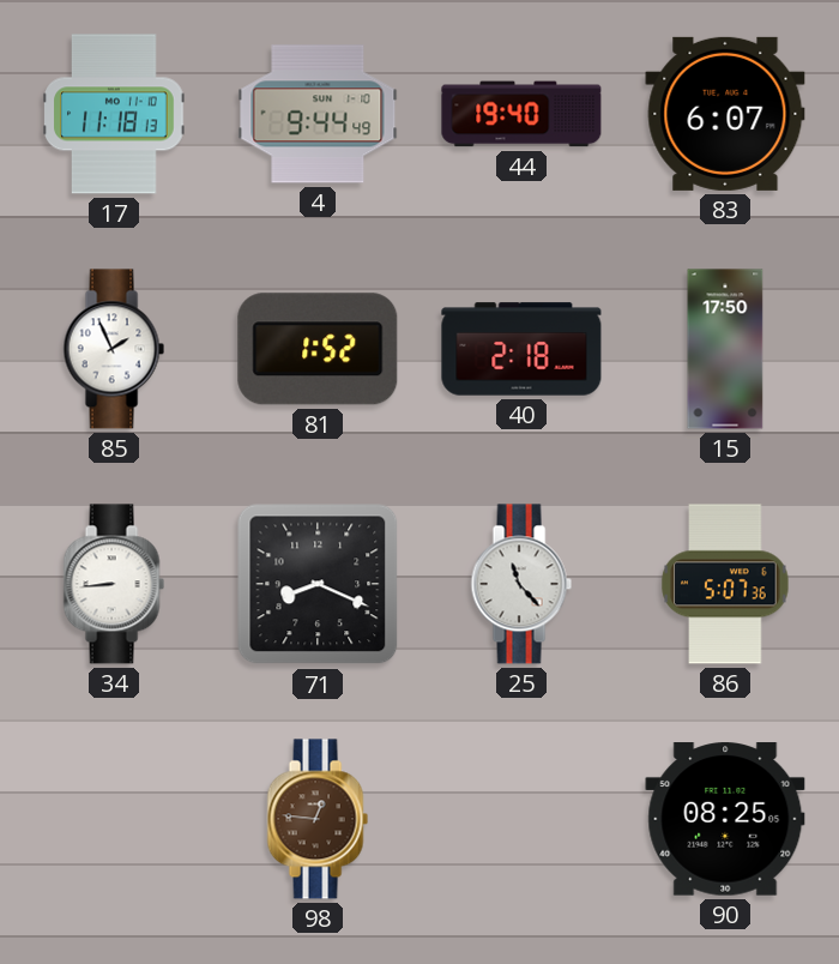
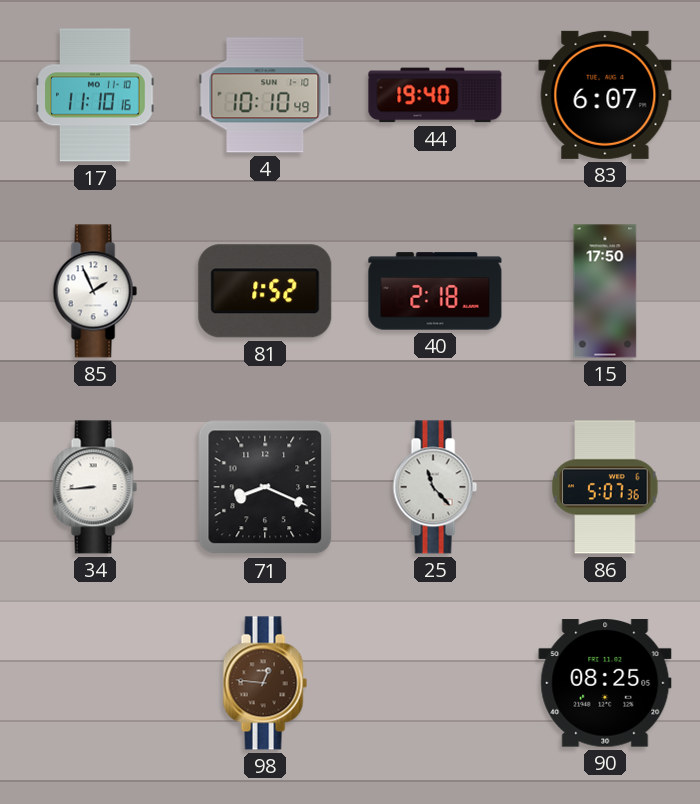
17: 11:18 -> 11:10
4: 9:44 -> 10:10
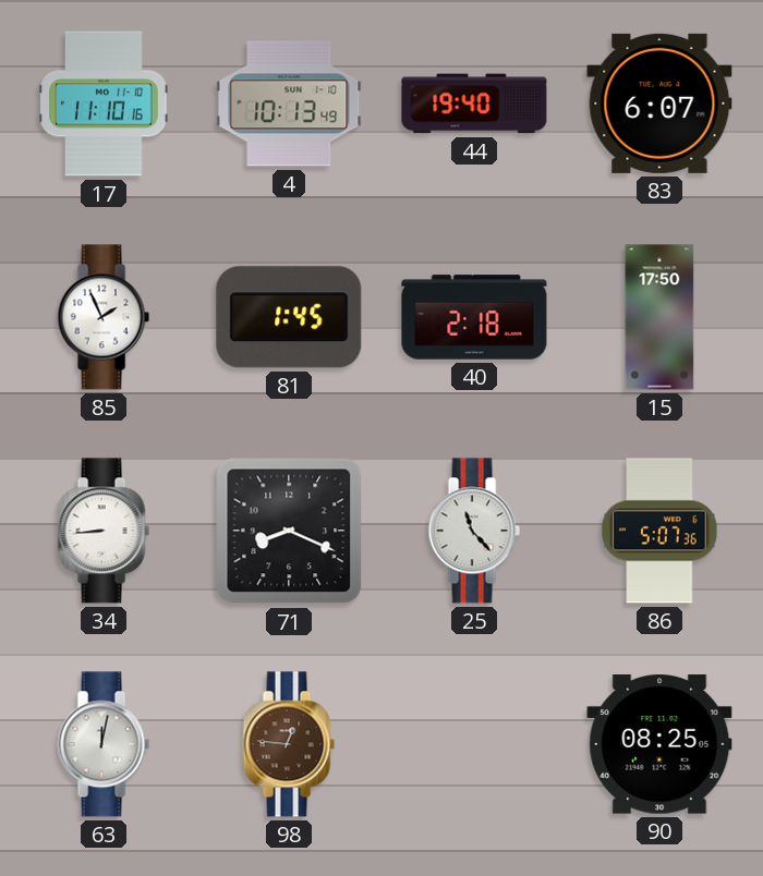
4: 10:10 -> 10:13
81: 1:52 -> 1:45
63: none -> 12:02
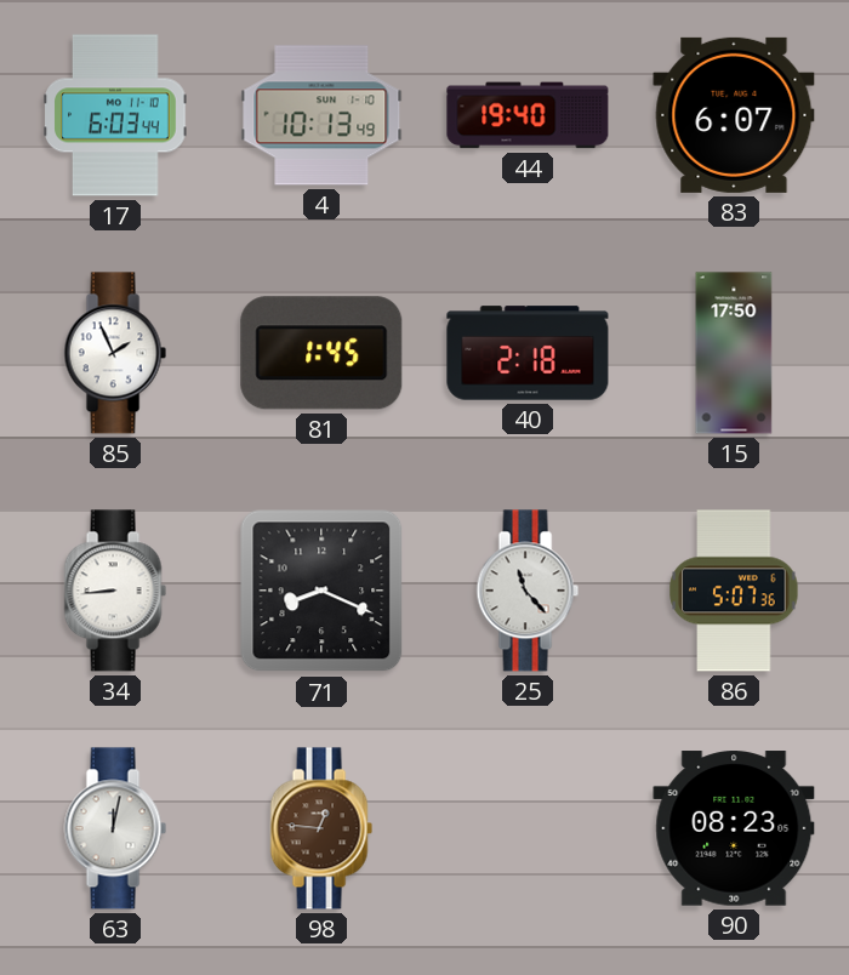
17: 11:10 -> 6:03
90: 08:25 -> 08:23
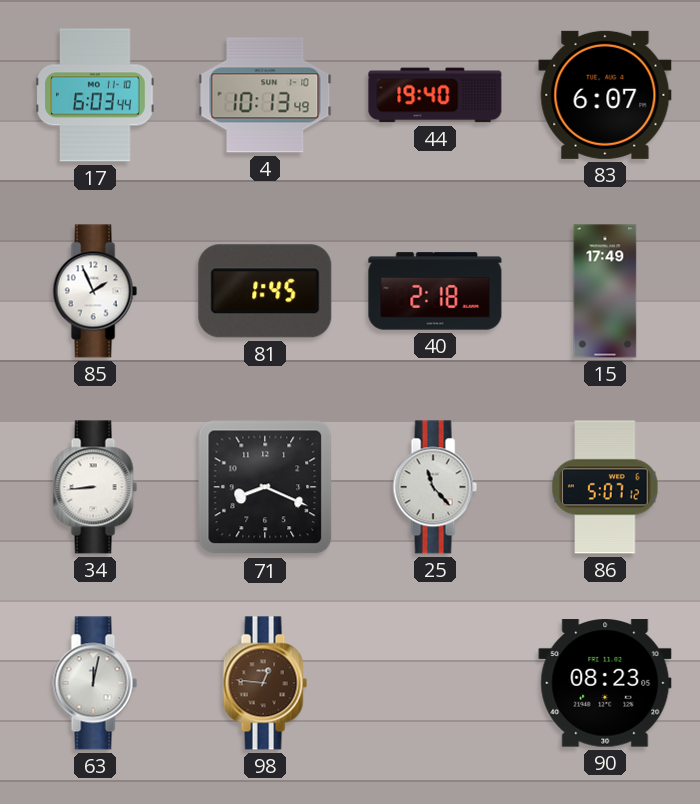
15: 17:50 -> 17:49
86: 5:07:36 -> 5:07:12
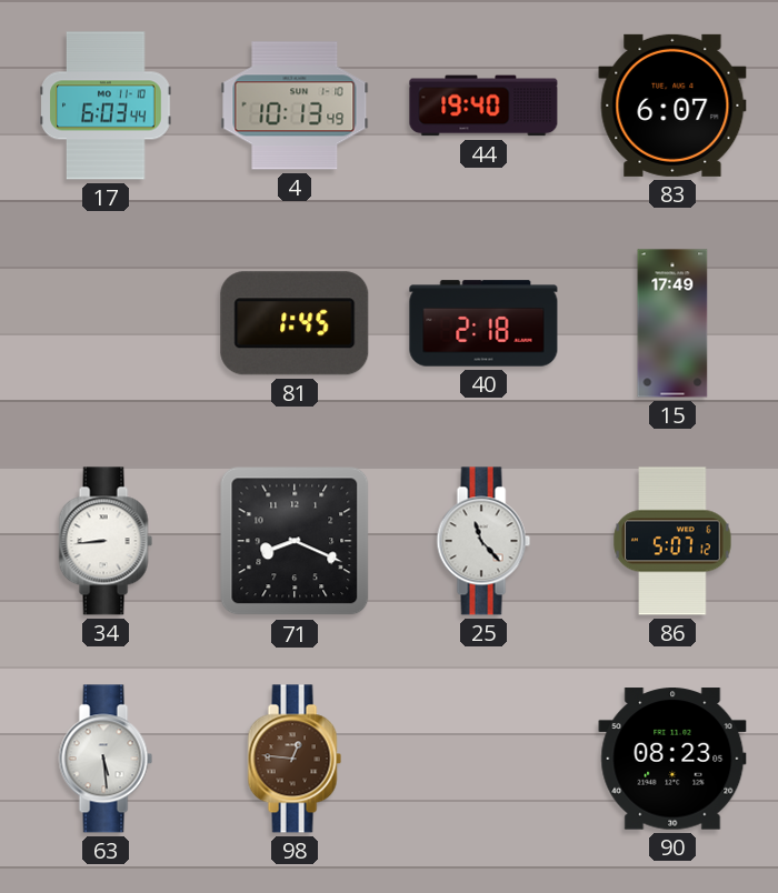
85: 1:56 -> none
63: 12:02 -> 5:29
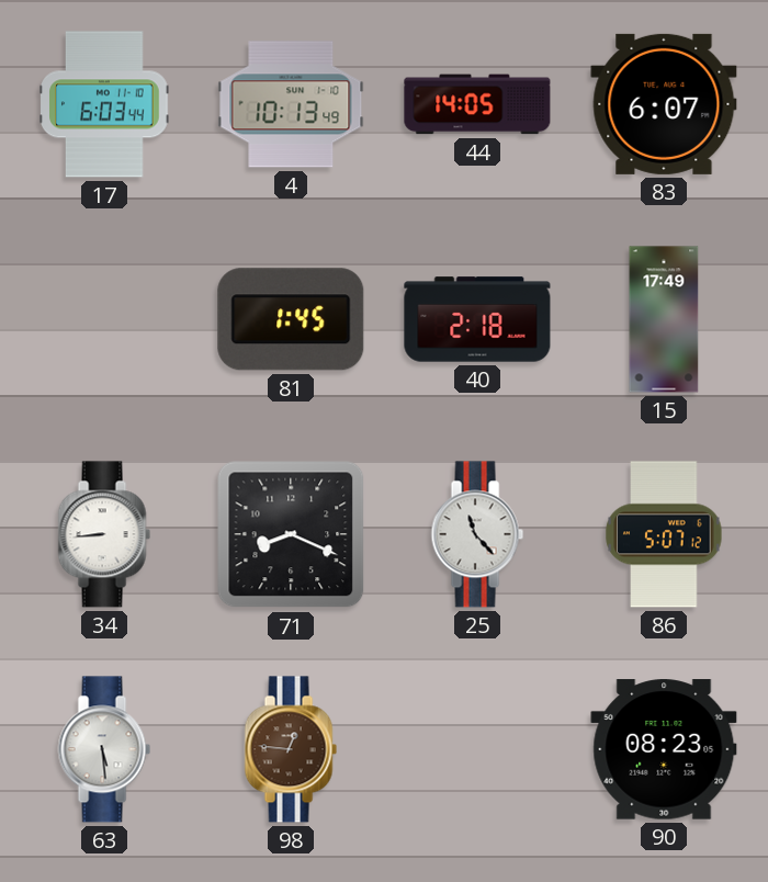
44: 19:40 -> 14:05
